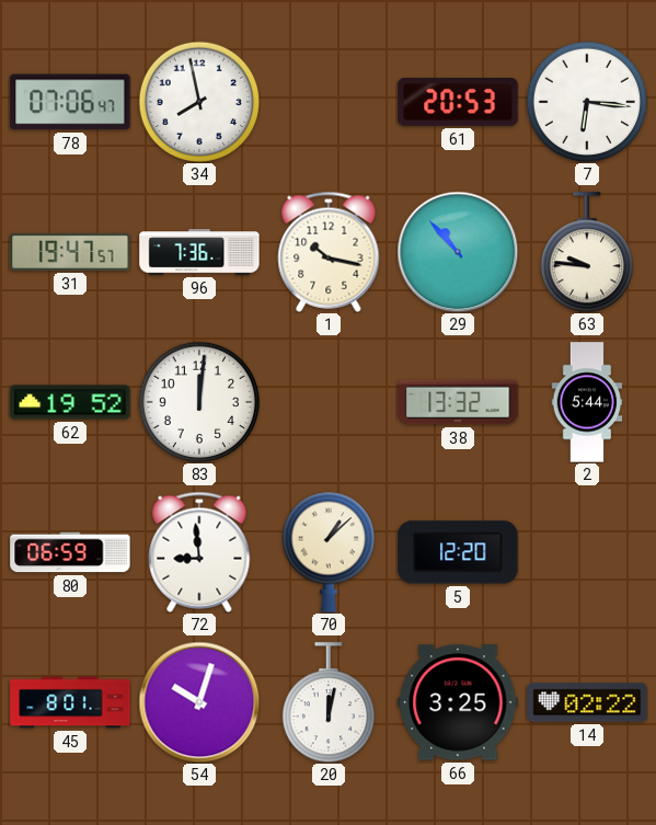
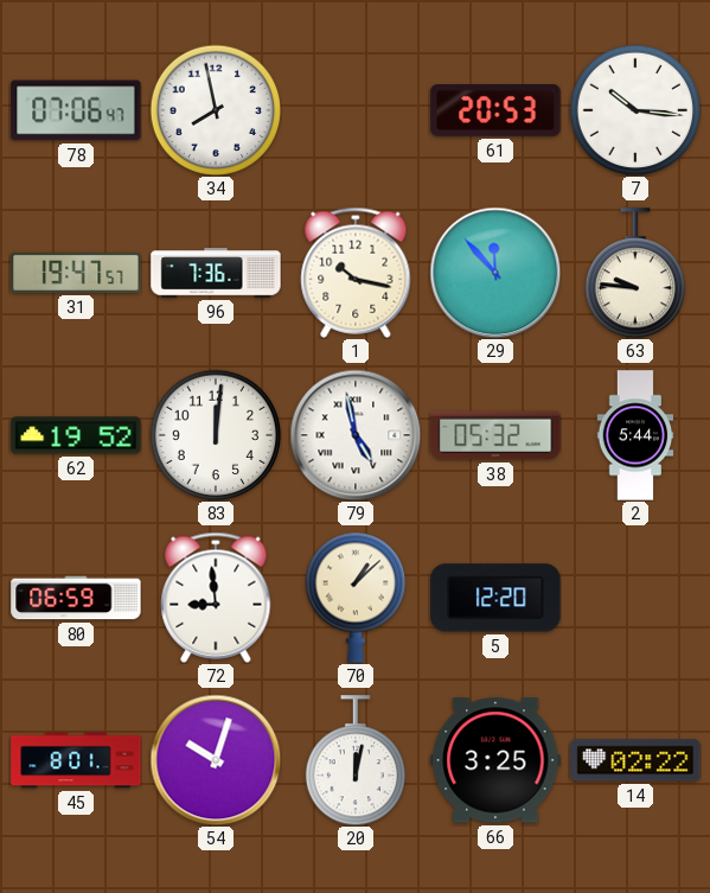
7: 6:16 -> 10:16
29: 10:53 -> 11:53
79: none -> 4:58
38: 13:32 -> 05:32
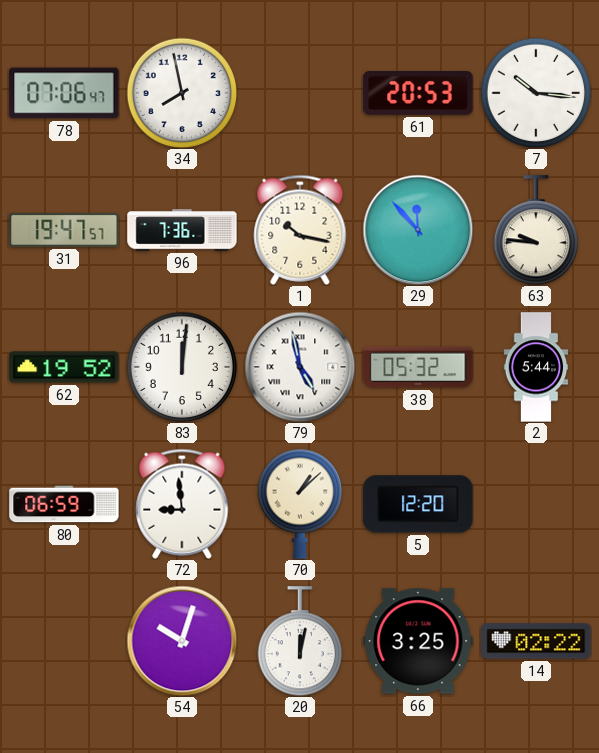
45: 8:01 -> none
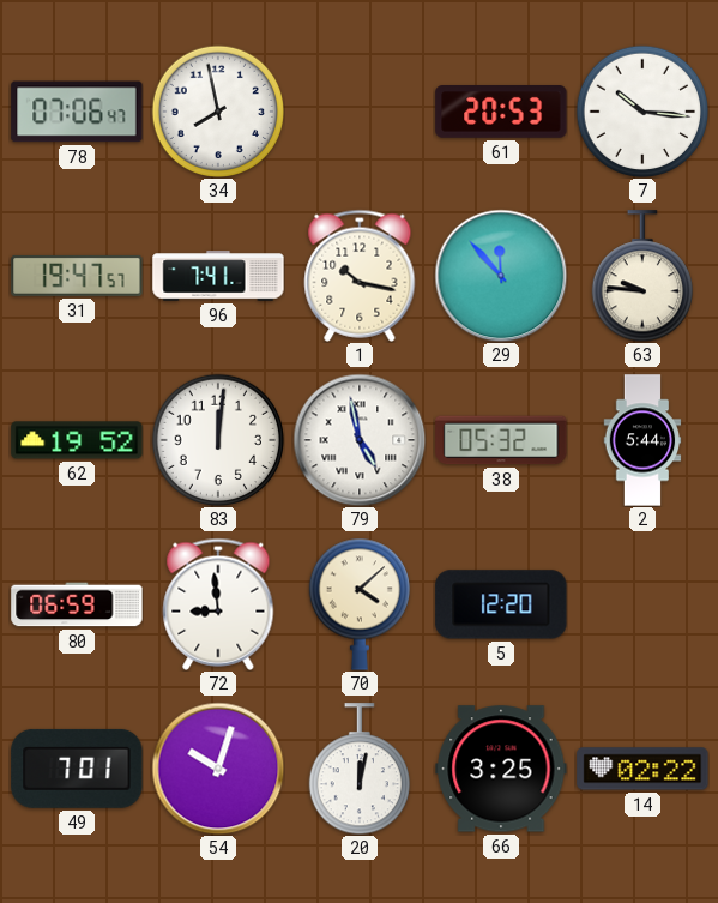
96: 7:36 -> 7:41
70: 1:08 -> 4:08
49: none -> 7:01
